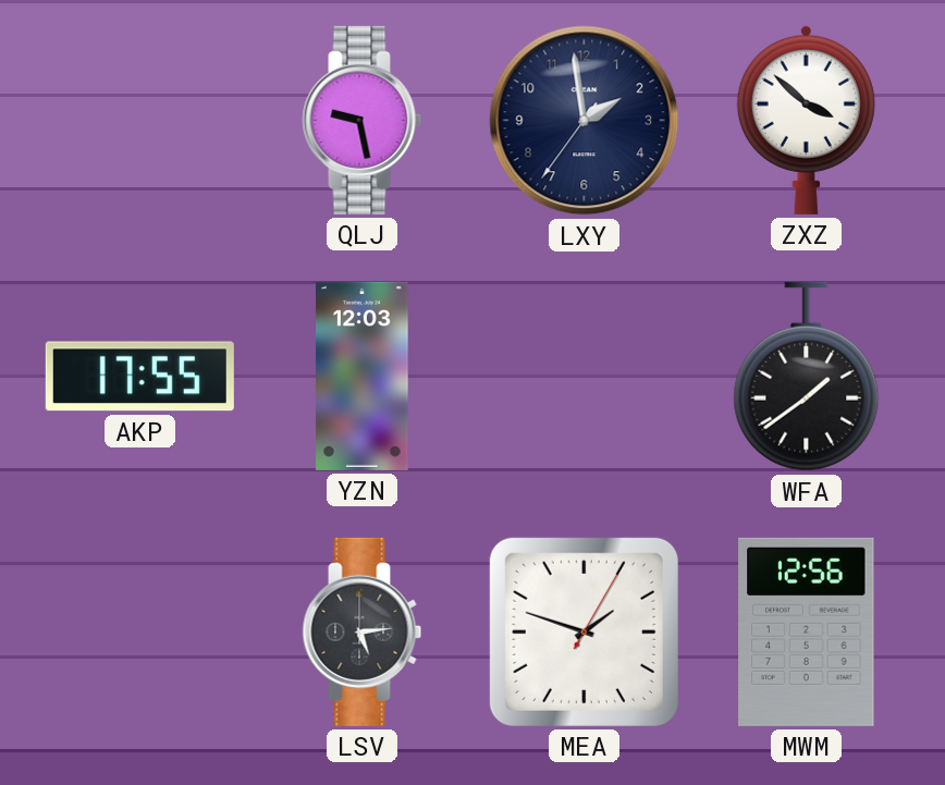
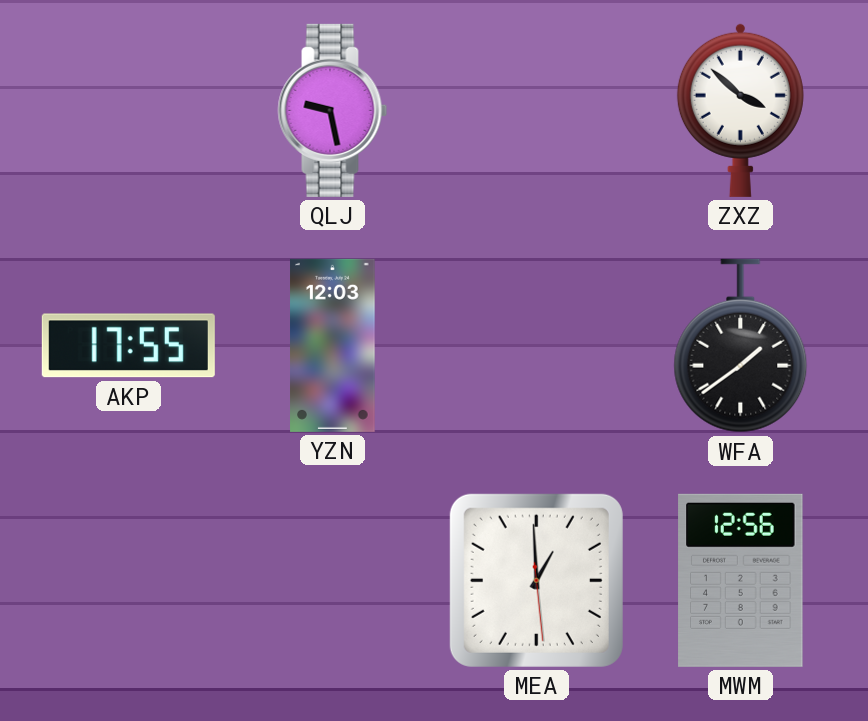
LXY: 1:58 -> none
LSV: 5:14 -> none
MEA: 1:48 -> 12:59
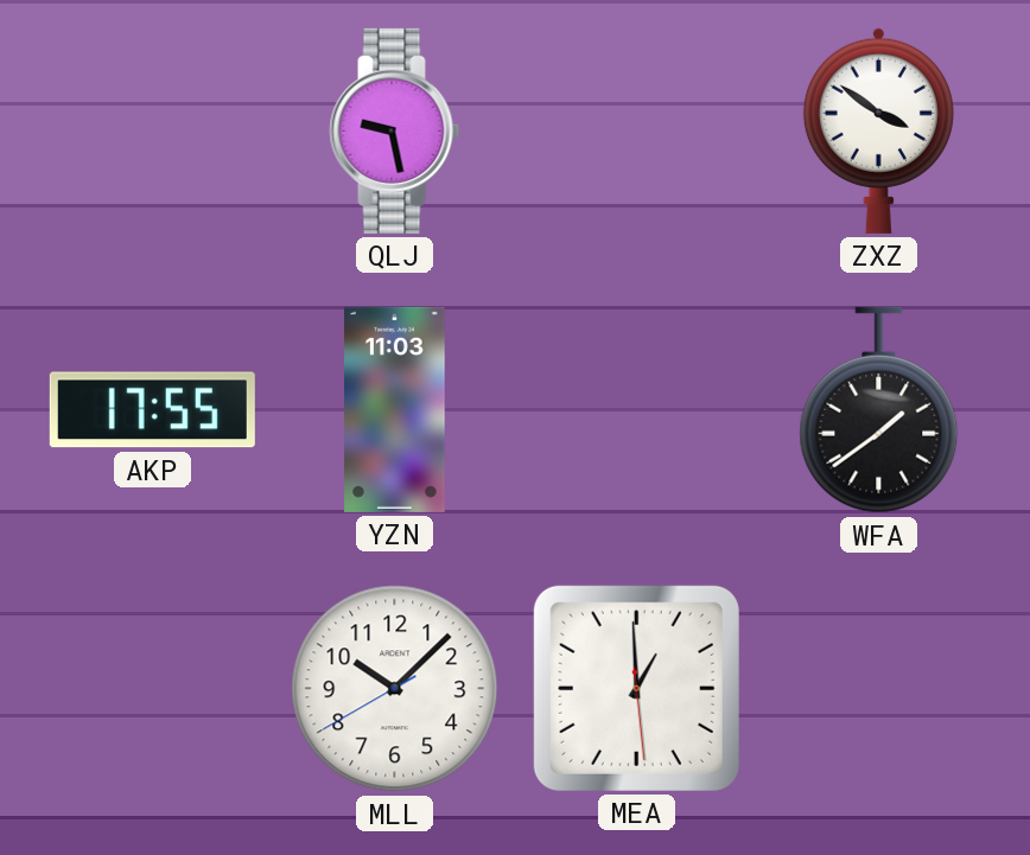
ZXZ: 3:52 -> 3:51
YZN: 12:03 -> 11:03
MLL: none -> 10:07
MWM: 12:56 -> none
